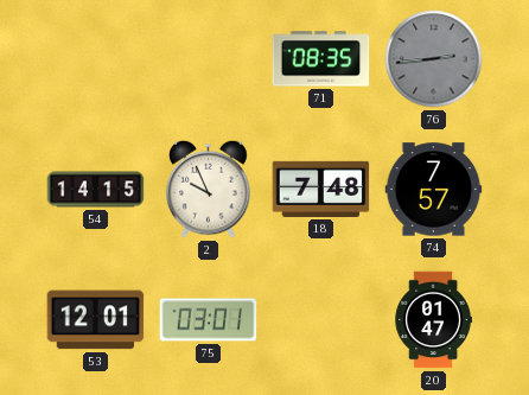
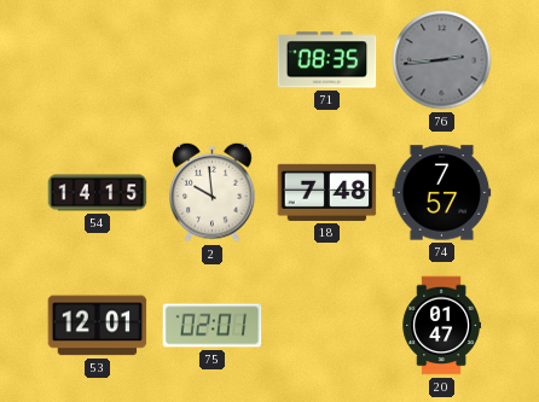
2: 9:56 -> 9:59
75: 03:01 -> 02:01
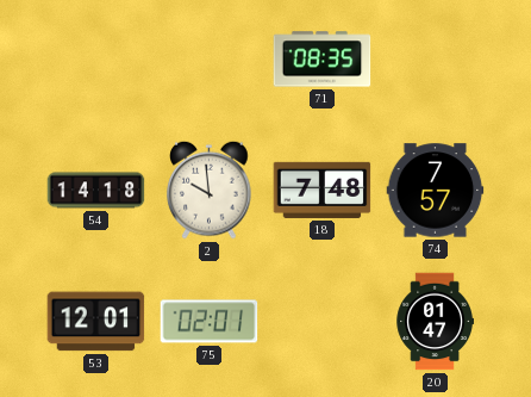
76: 2:44 -> none
54: 14:15 -> 14:18
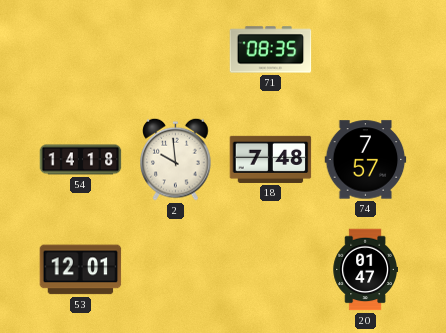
75: 02:01 -> none
